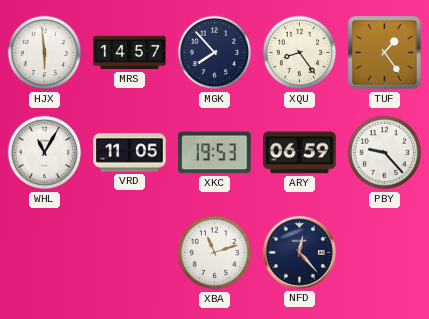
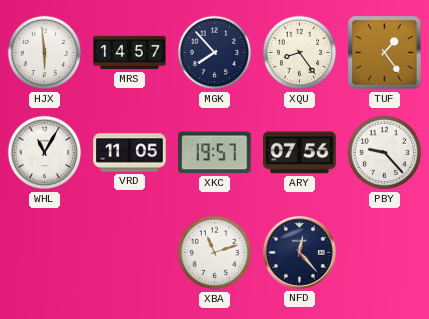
XKC: 19:53 -> 19:57
ARY: 06:59 -> 07:56
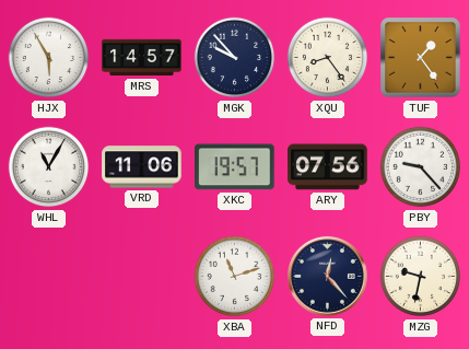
HJX: 5:59 -> 5:55
MGK: 7:53 -> 9:53
VRD: 11:05 -> 11:06
MZG: none -> 9:32
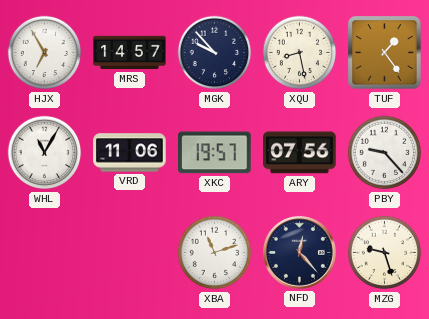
HJX: 5:55 -> 6:55
XQU: 8:24 -> 8:28
MZG: 9:32 -> 9:27
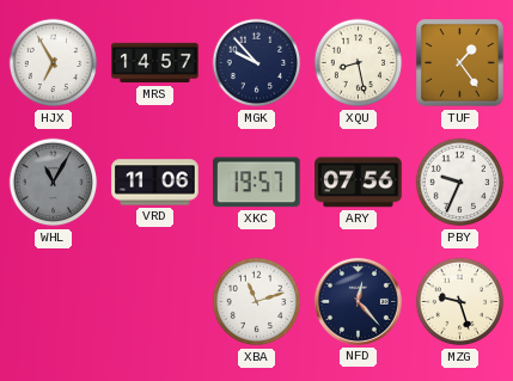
WHL dial: white -> grey
PBY: 9:23 -> 9:34
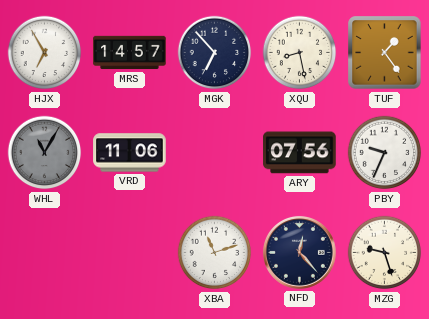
MGK: 9:53 -> 6:53
XKC: 19:57 -> none
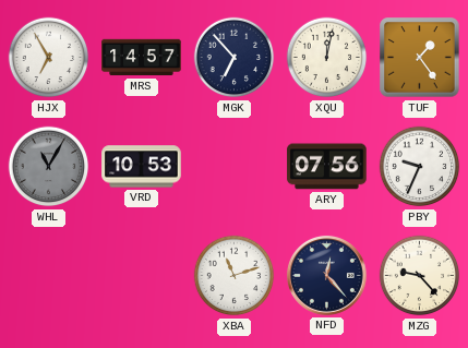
XQU: 8:28 -> 12:02
VRD: 11:06 -> 10:53
MZG: 9:27 -> 9:23
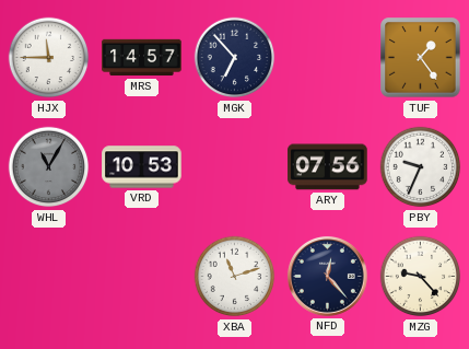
HJX: 6:55 -> 11:45
XQU: 12:02 -> none
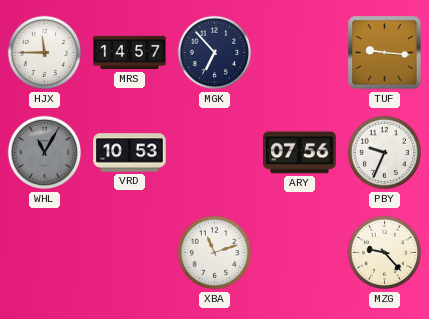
TUF: 1:24 -> 9:16
NFD: 12:23 -> none
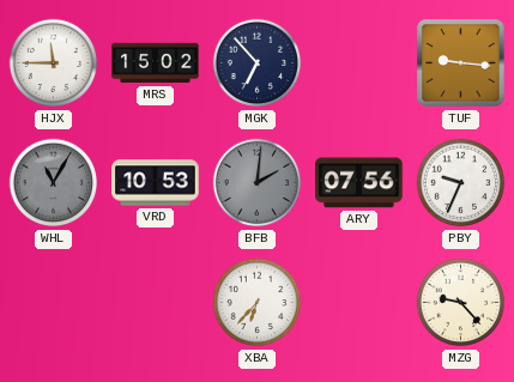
MRS: 14:57 -> 15:02
BFB: none -> 2:01
XBA: 11:12 -> 6:37
